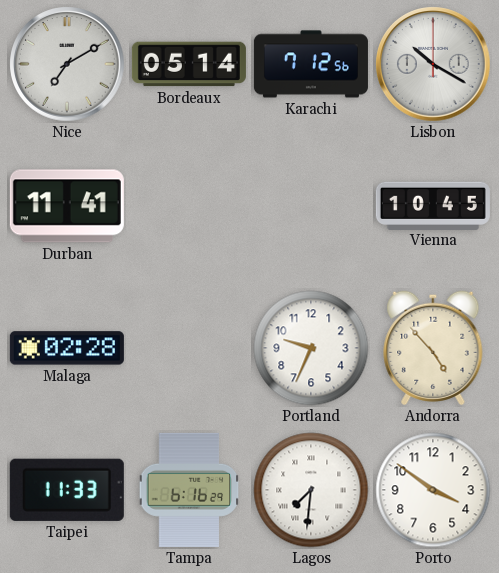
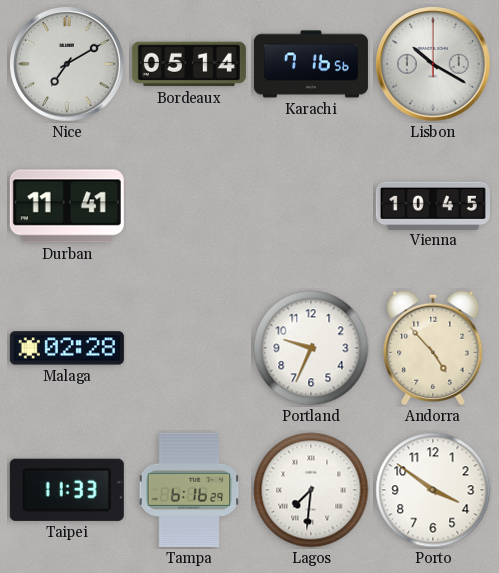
Karachi: 7:12 -> 7:16
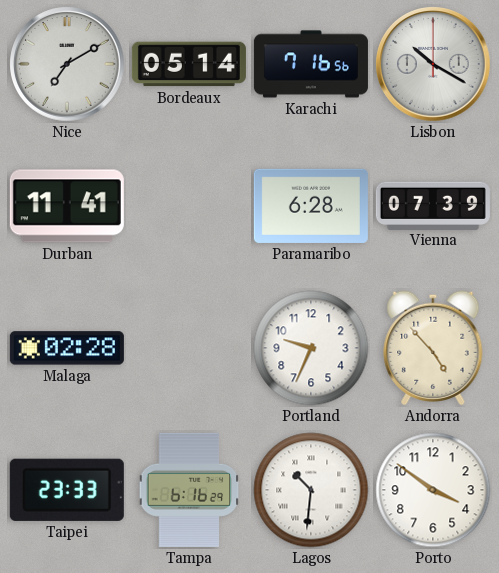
Paramaribo: none -> 6:28
Vienna: 10:45 -> 07:39
Taipei: 11:33 -> 23:33
Lagos: 7:31 -> 10:31
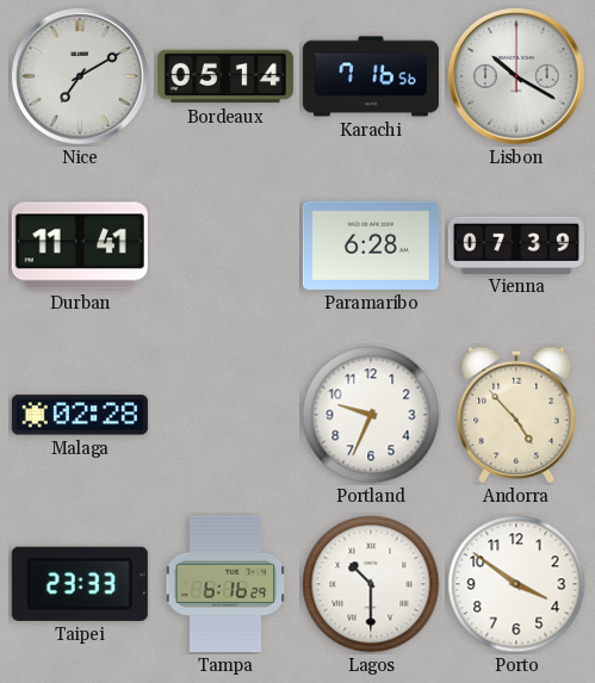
Lagos: 10:31 -> 10:30
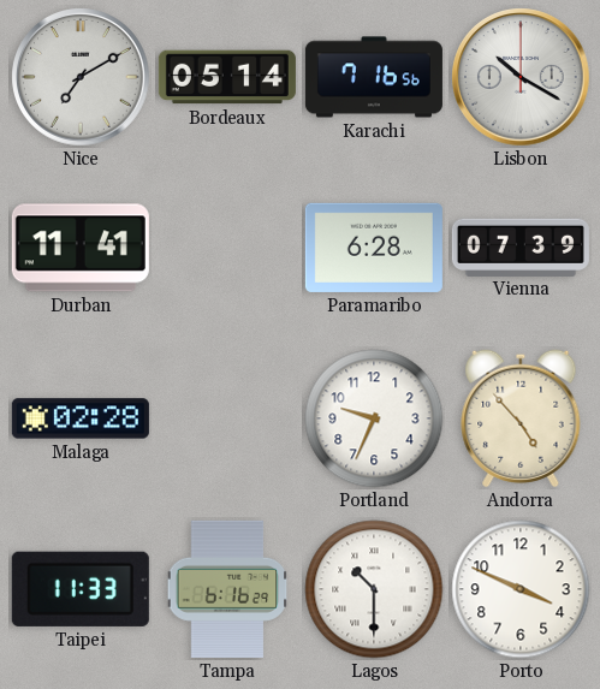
Taipei: 23:33 -> 11:33
Porto: 3:51 -> 3:49
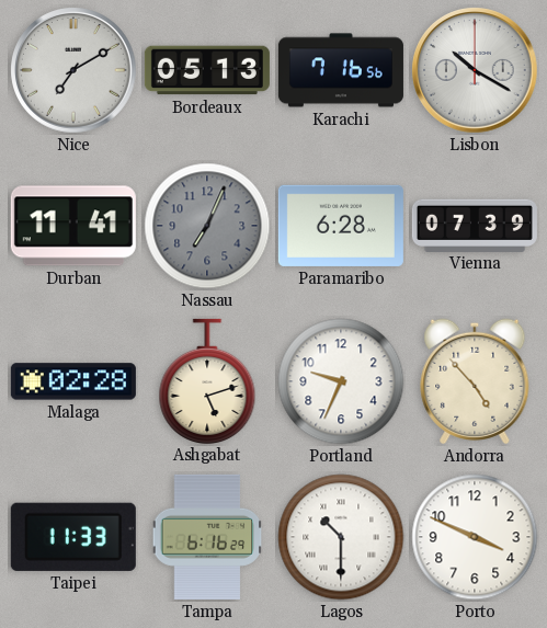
Bordeaux: 05:14 -> 05:13
Nassau: none -> 7:04
Ashgabat: none -> 5:12
